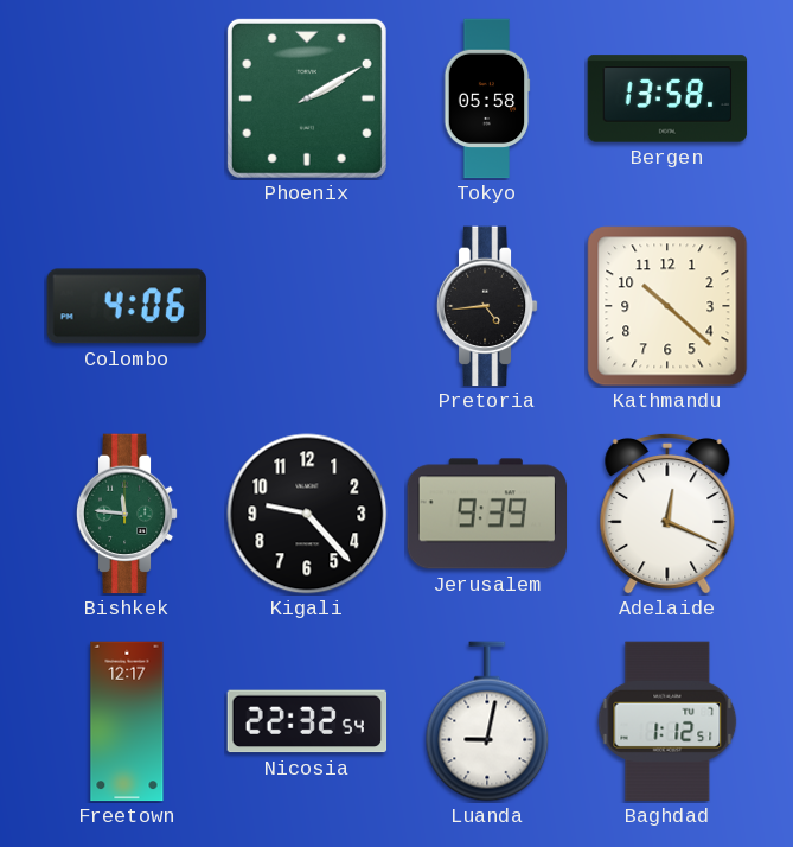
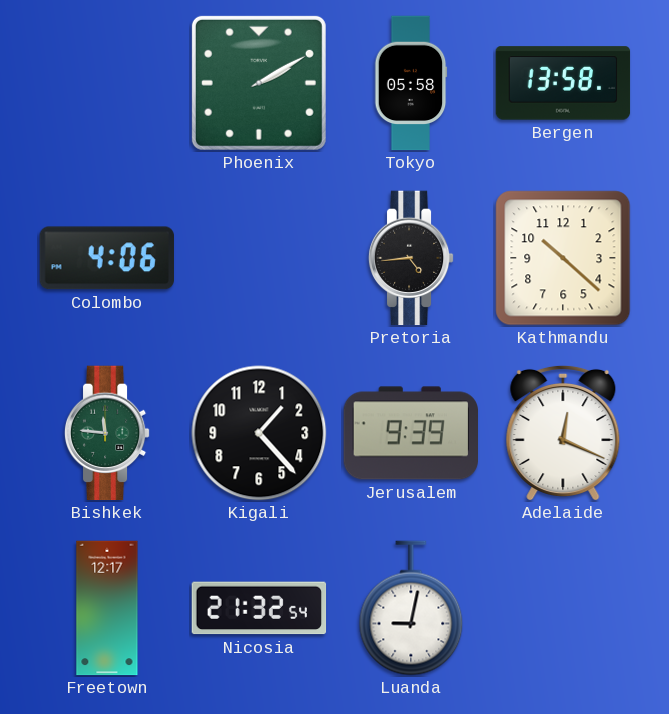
Kigali: 9:23 -> 1:23
Nicosia: 22:32 -> 21:32
Baghdad: 1:12 -> none
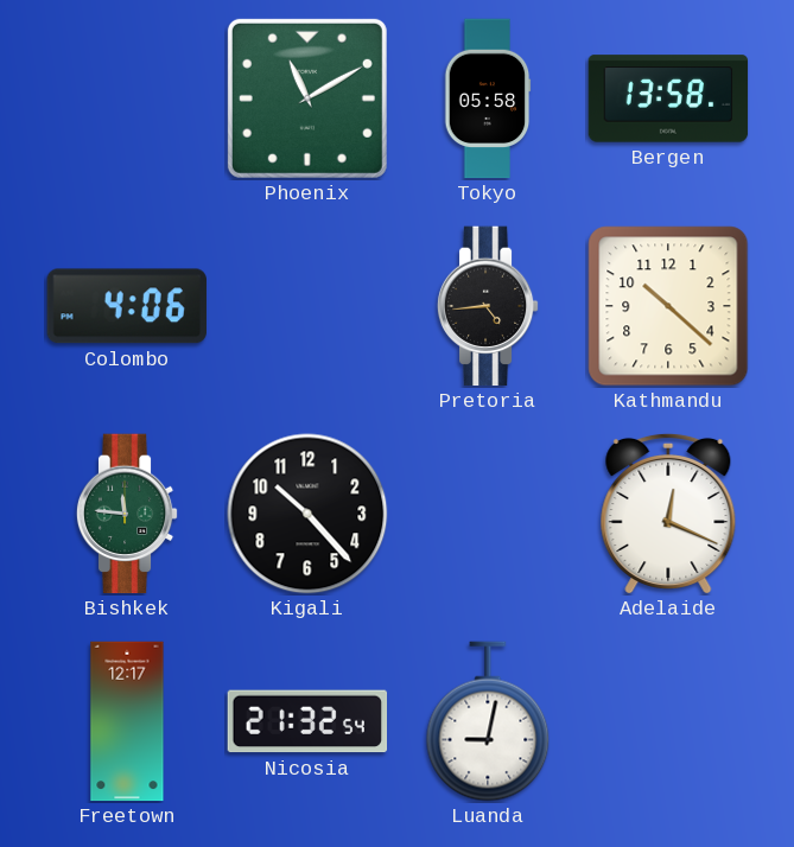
Phoenix: 2:10 -> 11:10
Kigali: 1:23 -> 10:23
Jerusalem: 9:39 -> none
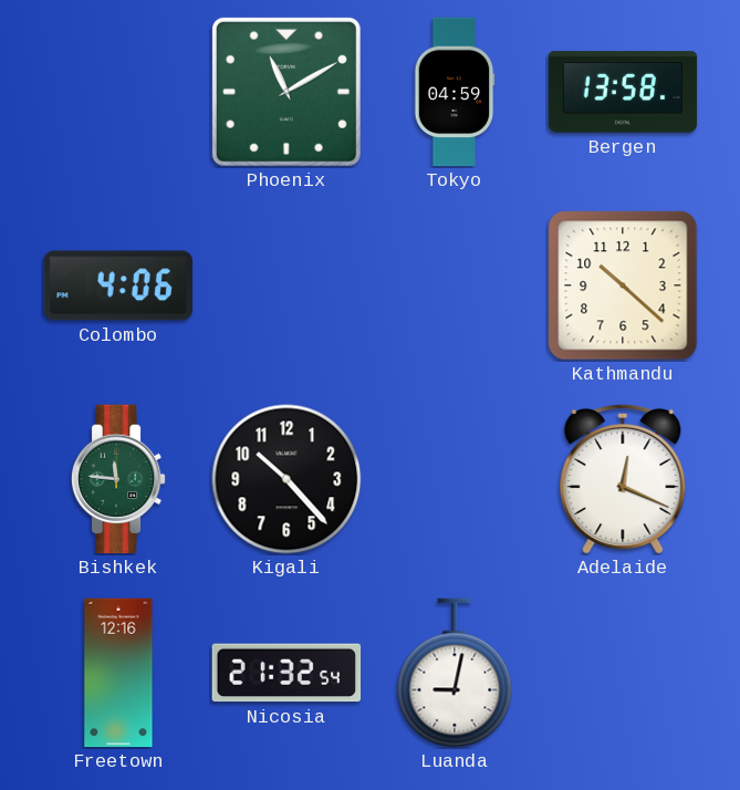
Tokyo: 05:58 -> 04:59
Pretoria: 4:44 -> none
Freetown: 12:17 -> 12:16
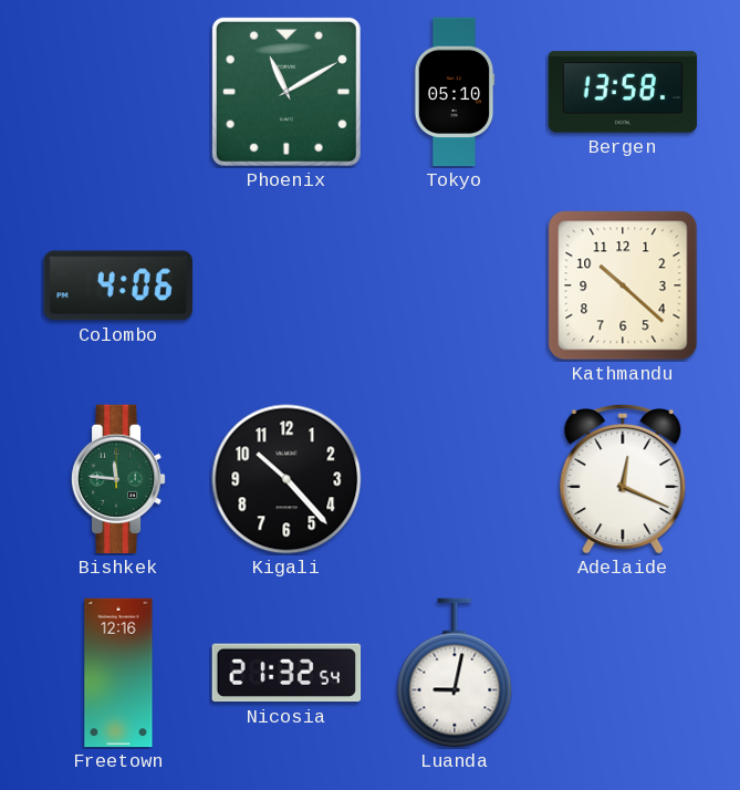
Tokyo: 04:59 -> 05:10
